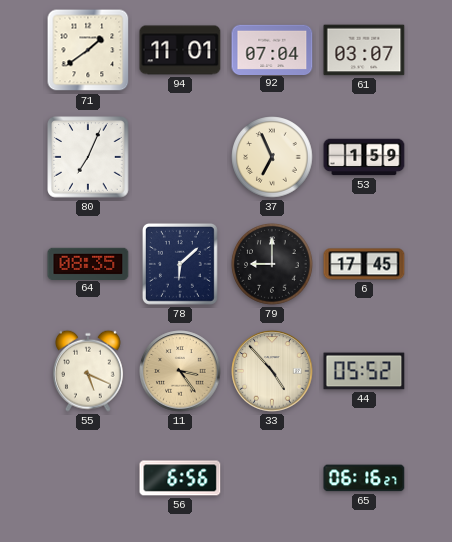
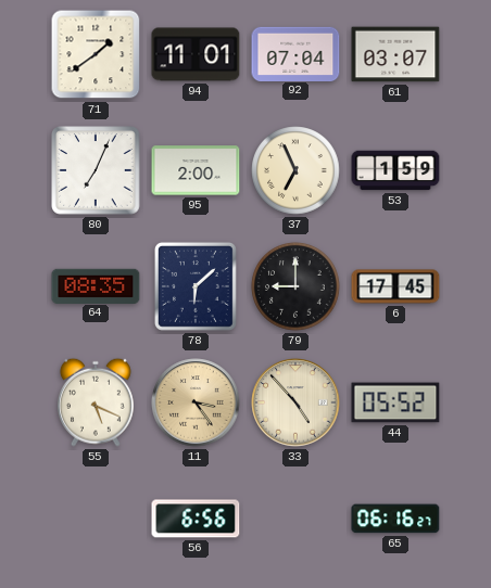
95: none -> 2:00
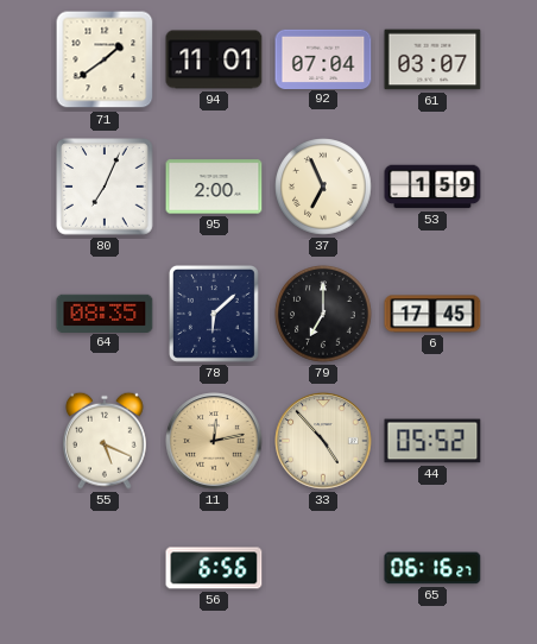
79: 9:00 -> 7:00
11: 3:24 -> 12:13
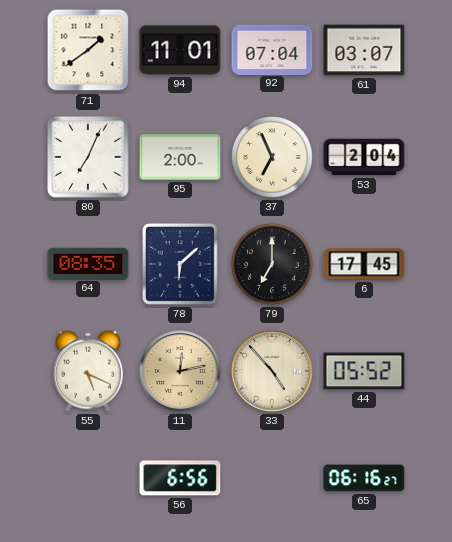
53: 1:59 -> 2:04
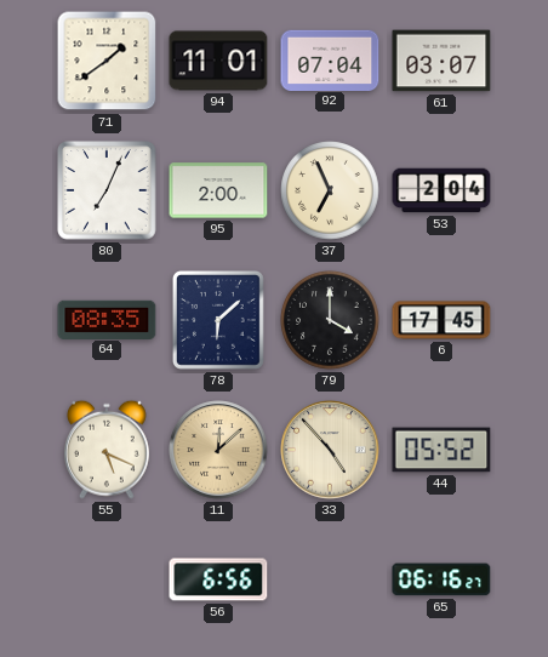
79: 7:00 -> 4:00
11: 12:13 -> 12:08
